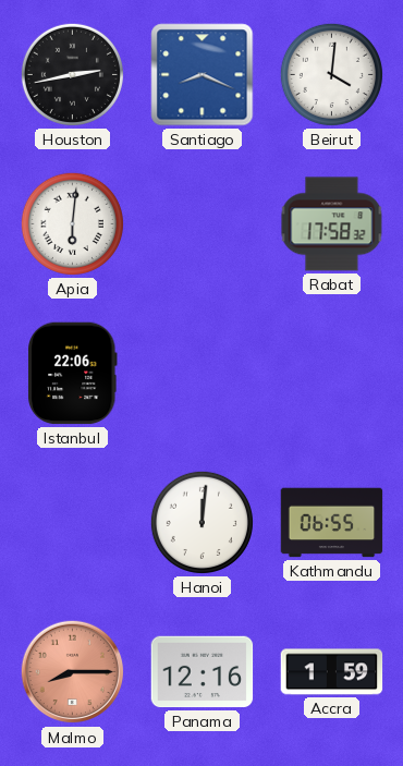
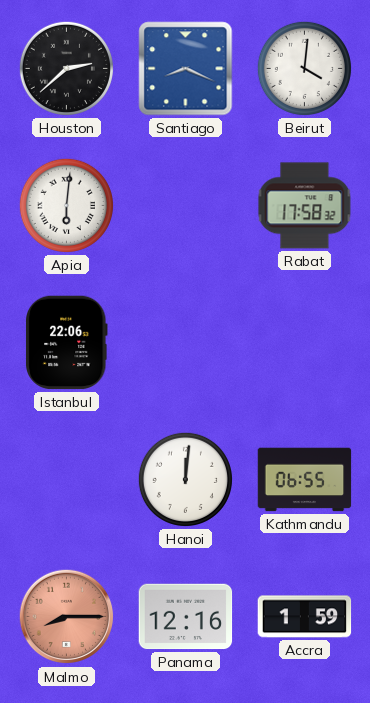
Houston: 2:43 -> 2:38
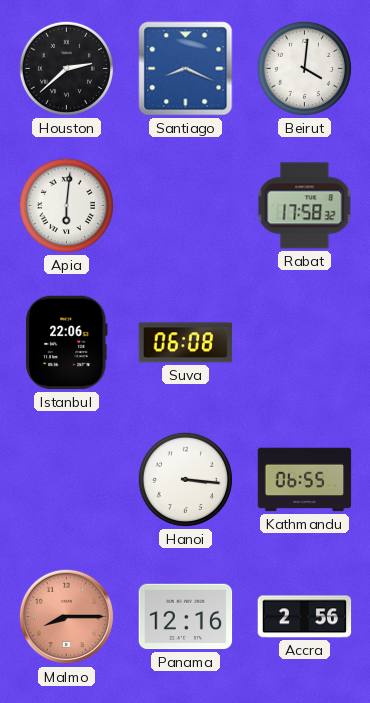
Suva: none -> 06:08
Hanoi: 12:01 -> 3:16
Accra: 1:59 -> 2:56
